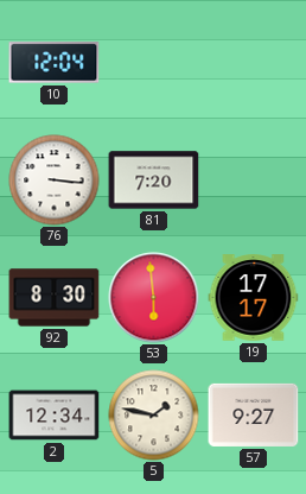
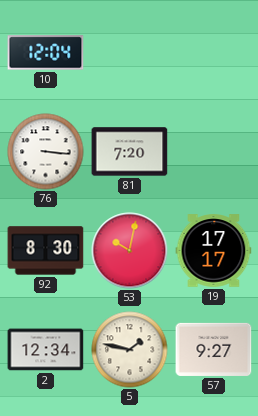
53: 5:59 -> 10:02
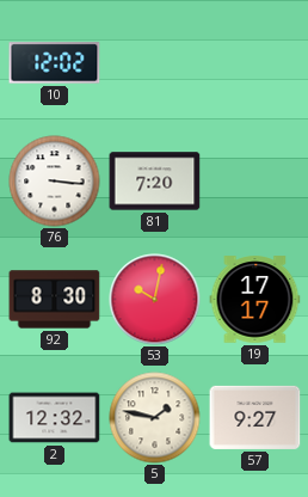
10: 12:04 -> 12:02
2: 12:34 -> 12:32
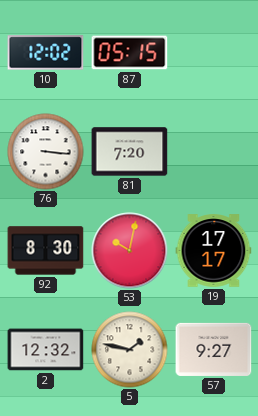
87: none -> 05:15
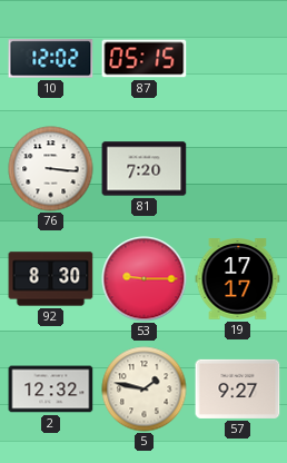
53: 10:02 -> 9:15
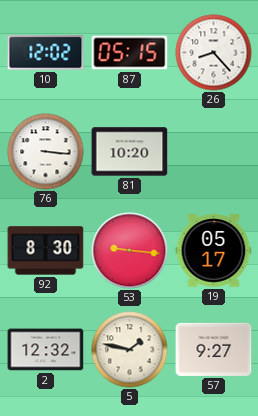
26: none -> 8:23
81: 7:20 -> 10:20
53: 9:15 -> 9:16
19: 17:17 -> 05:17
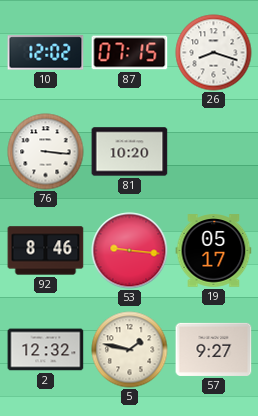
87: 05:15 -> 07:15
26: 8:23 -> 8:18
92: 8:30 -> 8:46
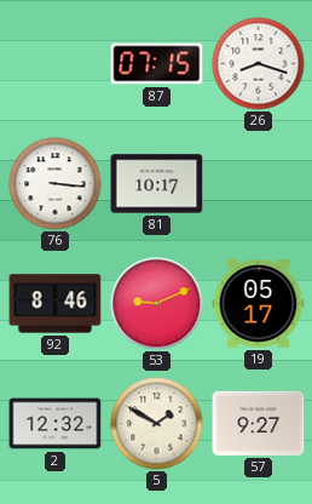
10: 12:02 -> none
81: 10:20 -> 10:17
53: 9:16 -> 9:11
5: 1:47 -> 1:50
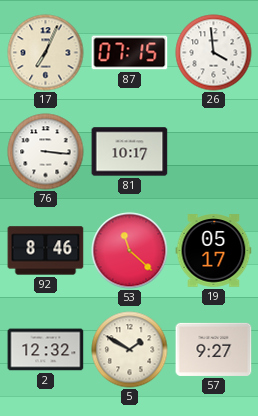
17: none -> 7:04
26: 8:18 -> 3:59
53: 9:11 -> 11:22
